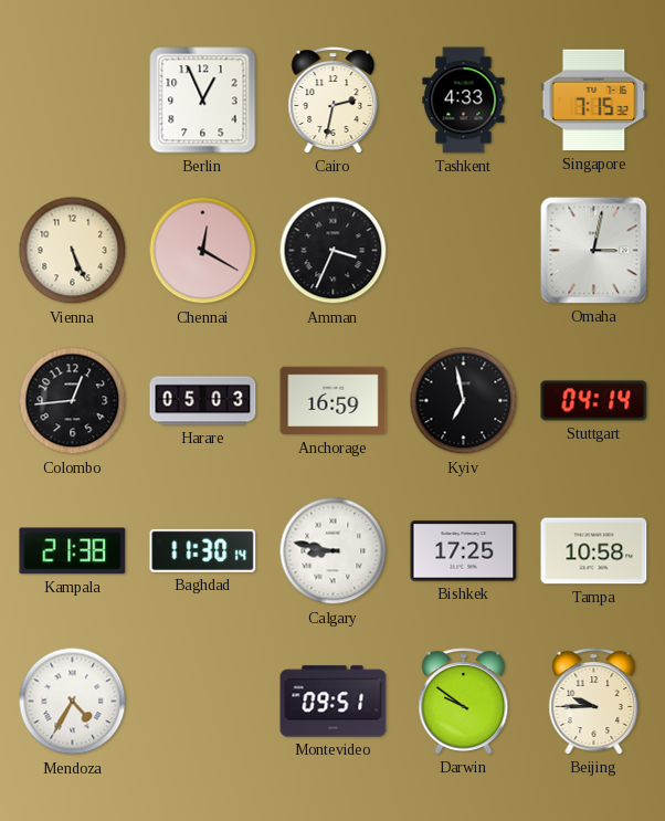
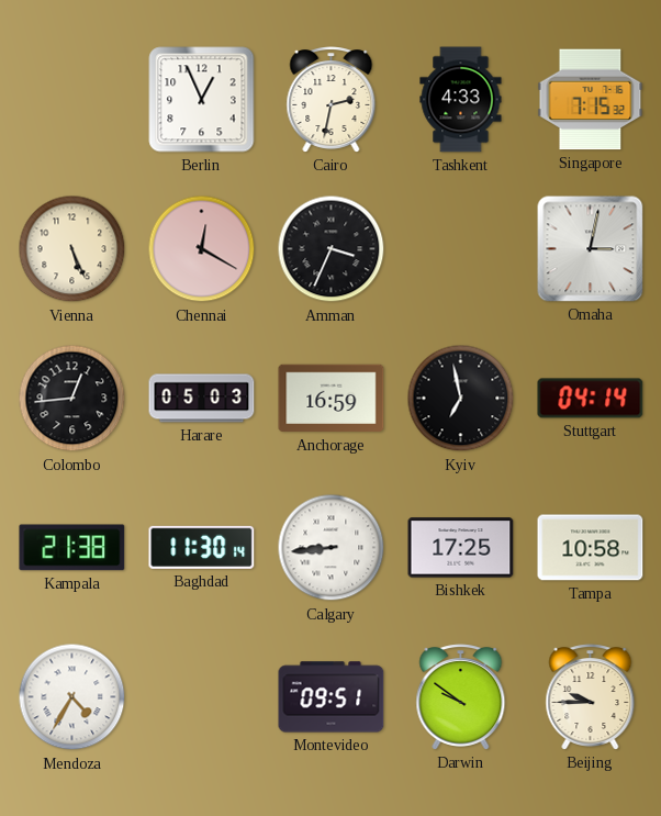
Calgary: 8:47 -> 8:44
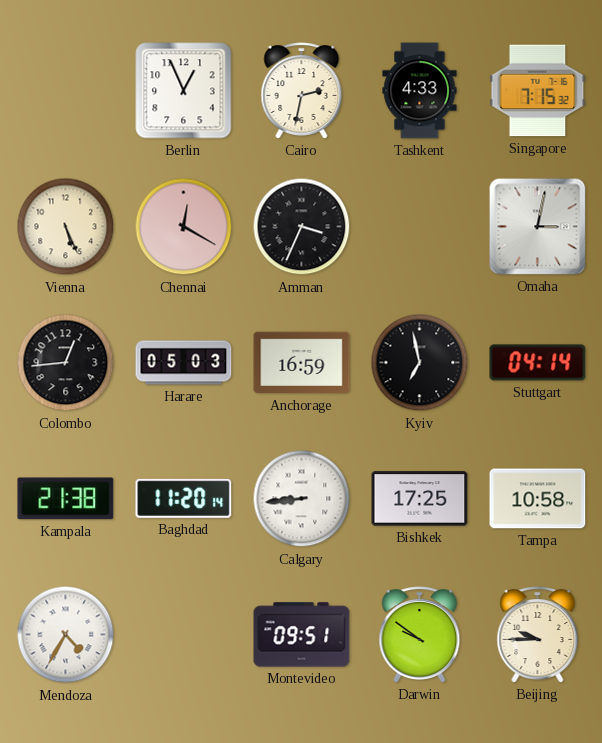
Baghdad: 11:30 -> 11:20
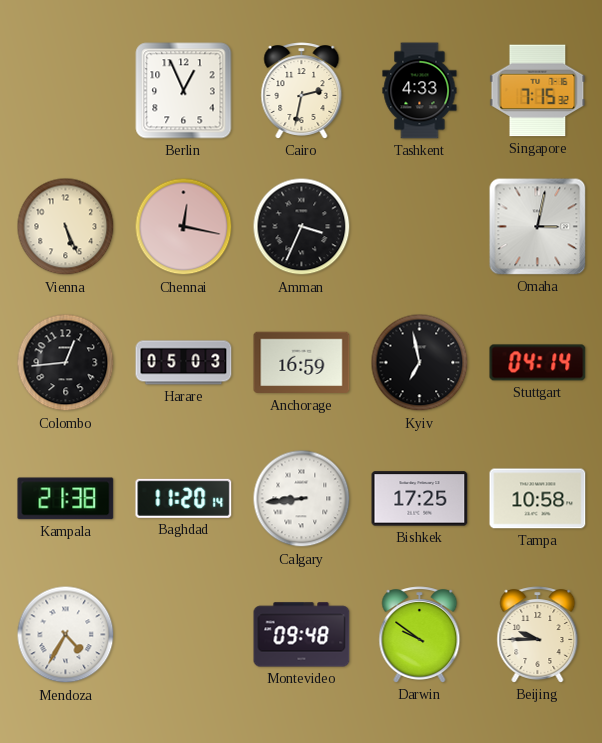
Chennai: 12:20 -> 12:17
Montevideo: 09:51 -> 09:48
